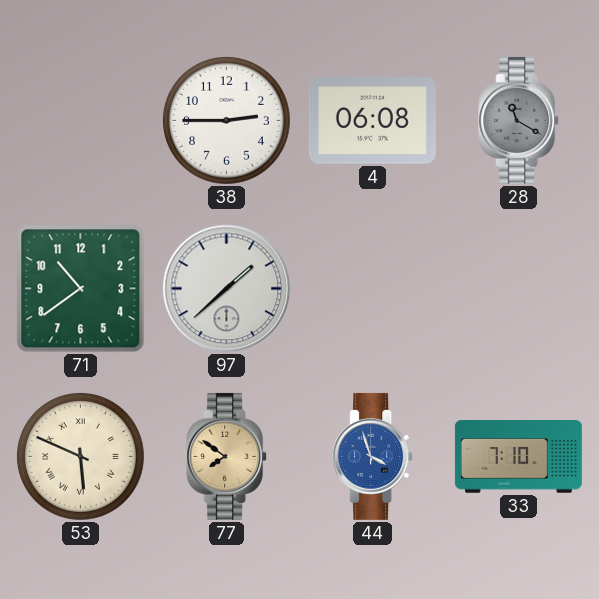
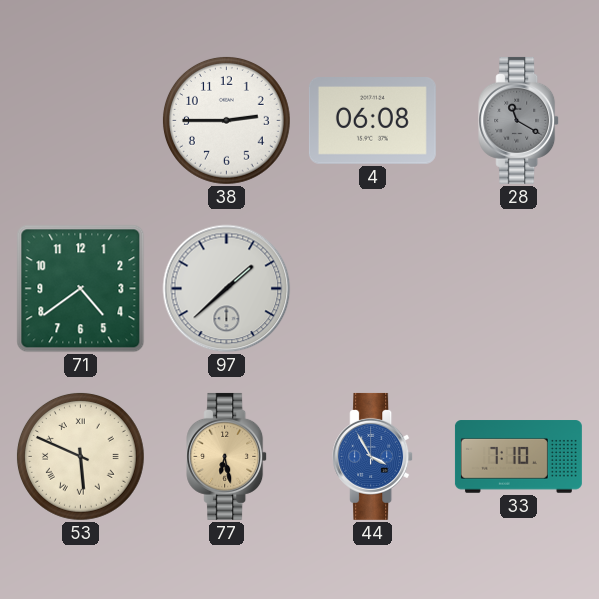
71: 10:39 -> 4:39
77: 7:51 -> 6:28
44: 3:57 -> 3:55
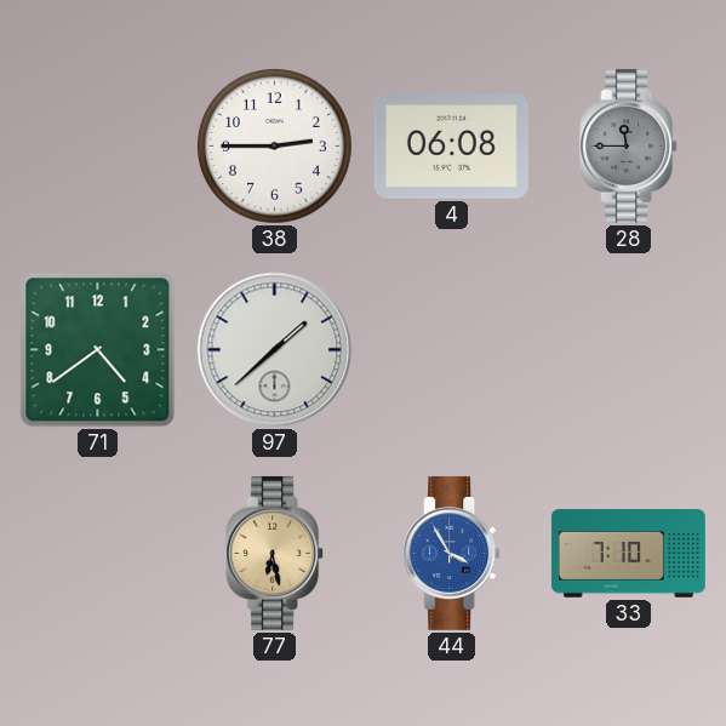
28: 11:20 -> 11:45
53: 5:49 -> none
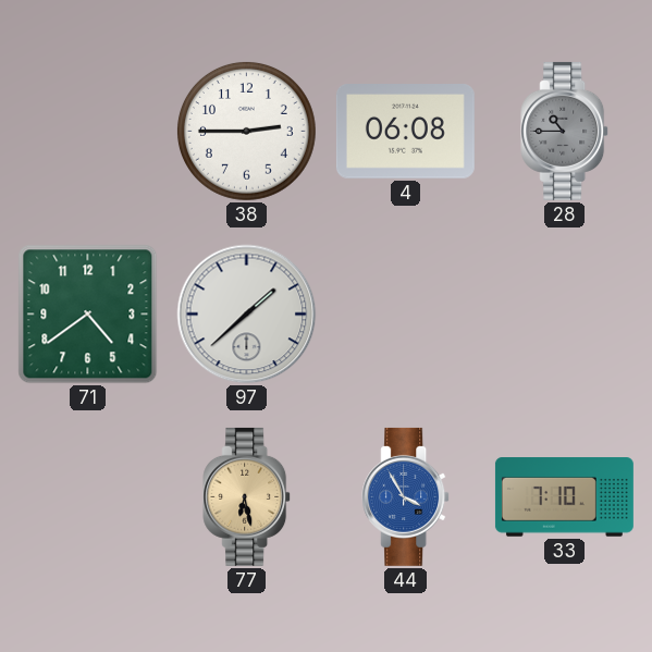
28: 11:45 -> 10:45
